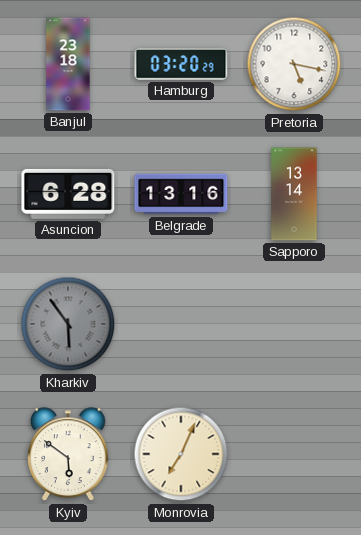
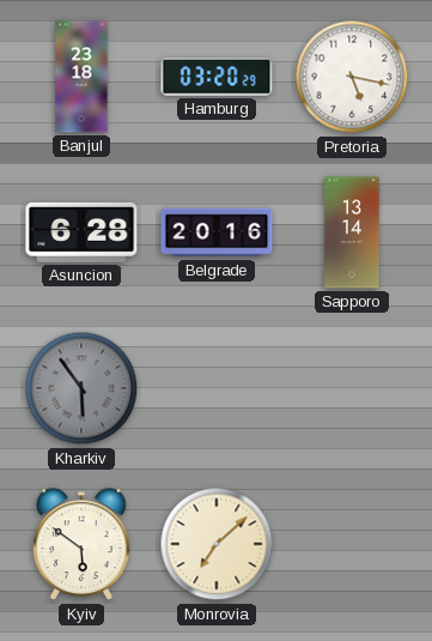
Belgrade: 13:16 -> 20:16
Monrovia: 7:04 -> 7:08
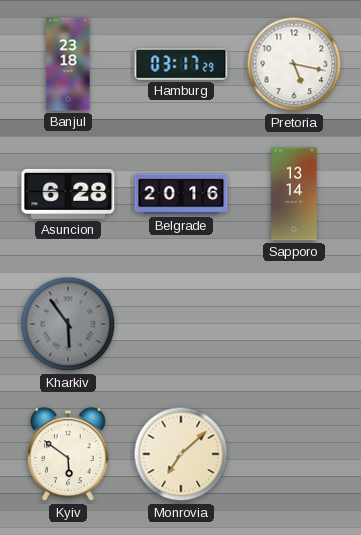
Hamburg: 03:20 -> 03:17
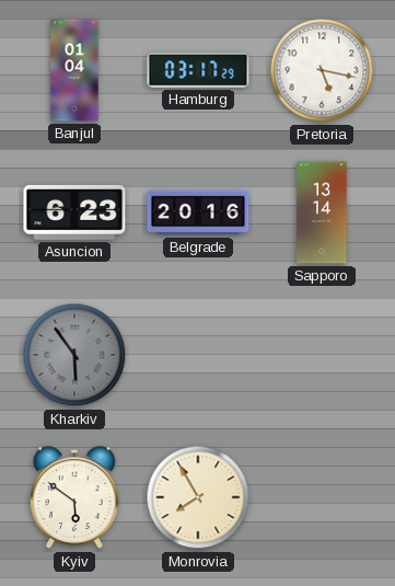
Banjul: 23:18 -> 01:04
Asuncion: 6:28 -> 6:23
Monrovia: 7:08 -> 7:55
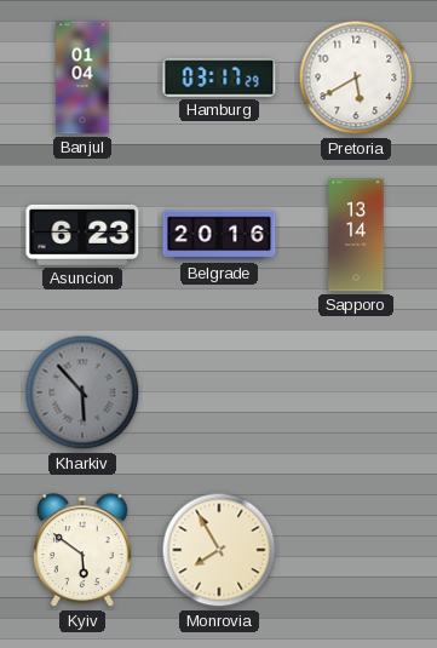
Pretoria: 5:17 -> 5:40
Kharkiv: 5:54 -> 5:53
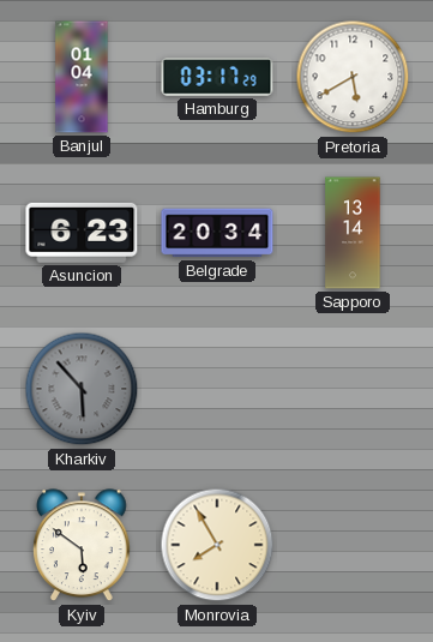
Belgrade: 20:16 -> 20:34
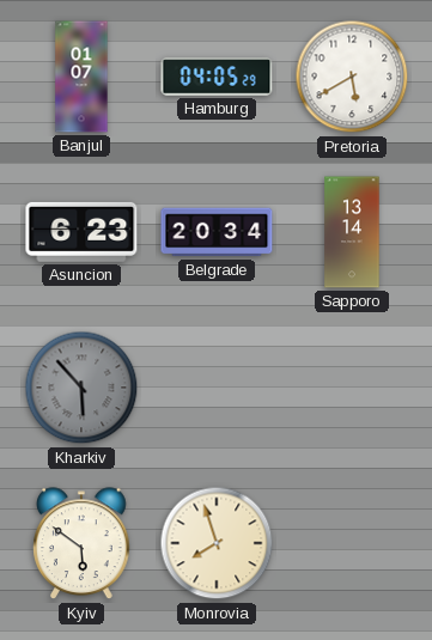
Banjul: 01:04 -> 01:07
Hamburg: 03:17 -> 04:05
Monrovia: 7:55 -> 7:57
